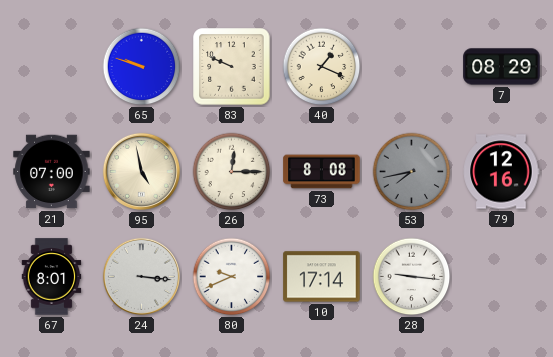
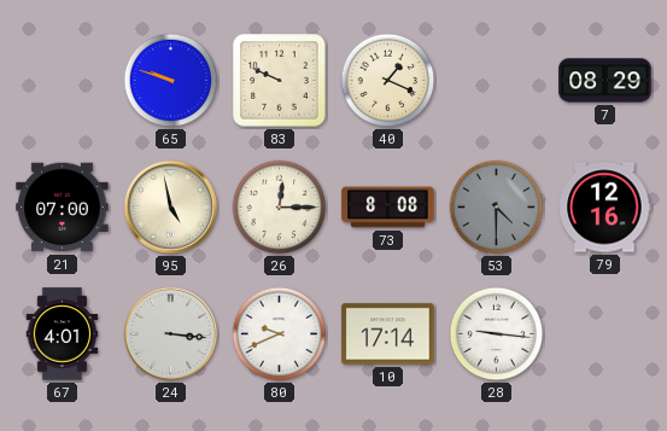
53: 7:43 -> 4:30
67: 8:01 -> 4:01
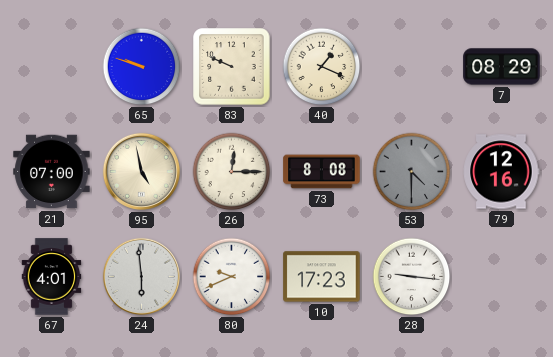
24: 3:16 -> 5:59
10: 17:14 -> 17:23
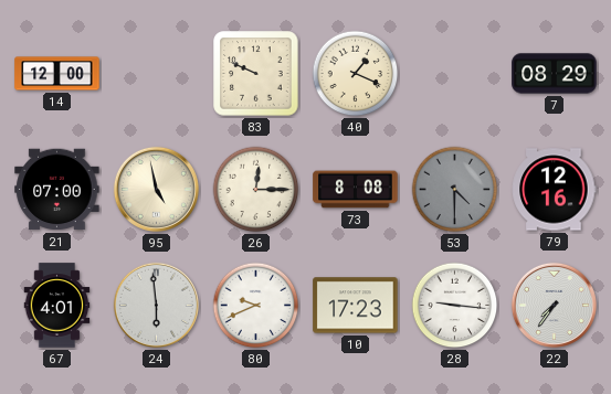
14: none -> 12:00
65: 9:48 -> none
22: none -> 7:36
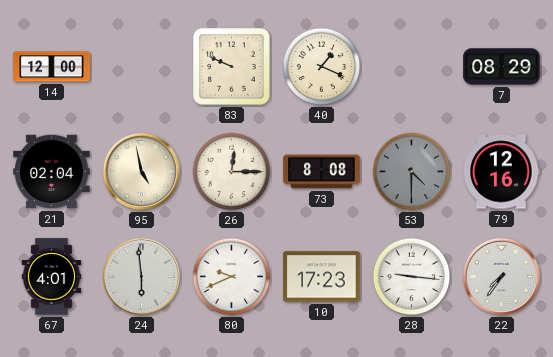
21: 07:00 -> 02:04
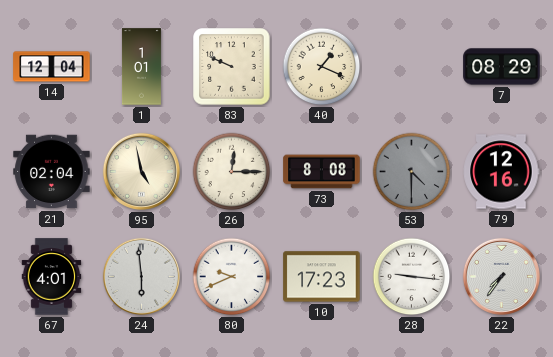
14: 12:00 -> 12:04
1: none -> 1:01
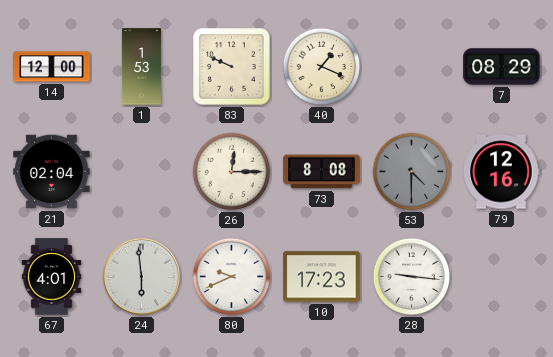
14: 12:04 -> 12:00
1: 1:01 -> 1:53
95: 4:58 -> none
22: 7:36 -> none
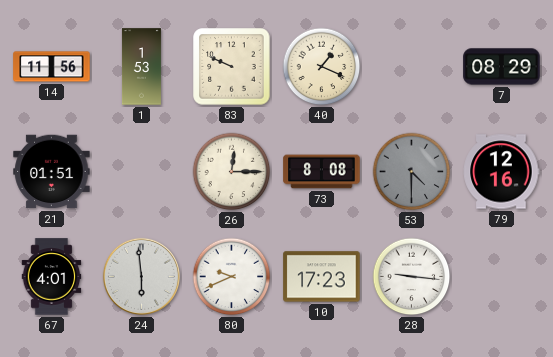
14: 12:00 -> 11:56
21: 02:04 -> 01:51
